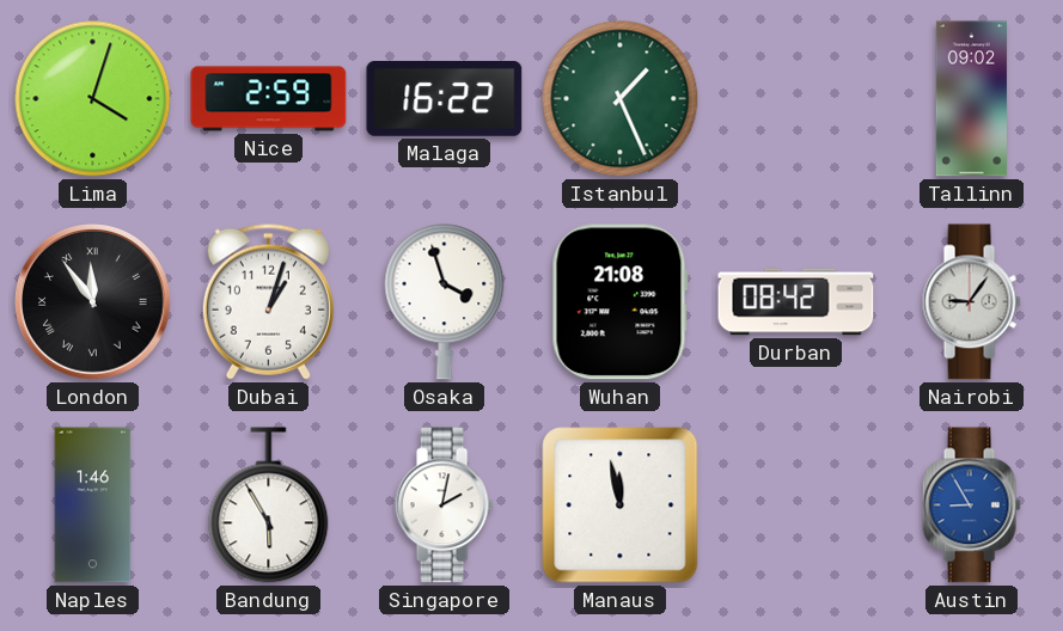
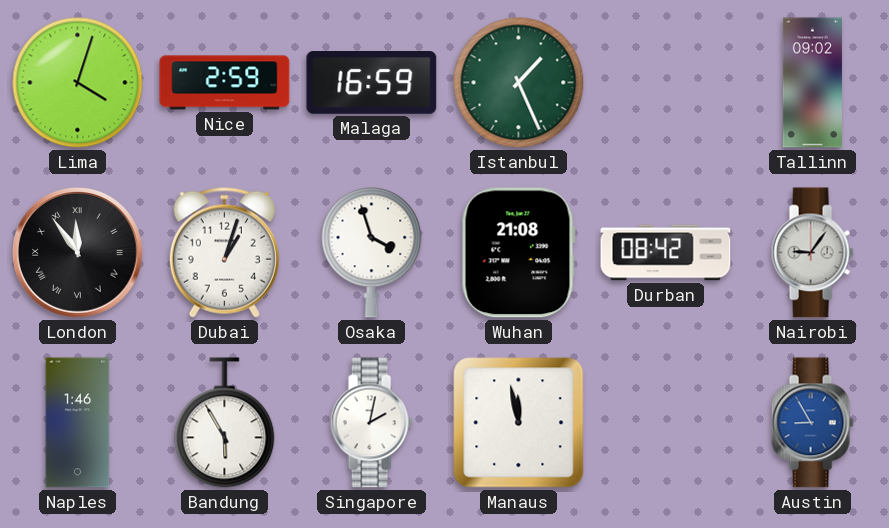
Malaga: 16:22 -> 16:59
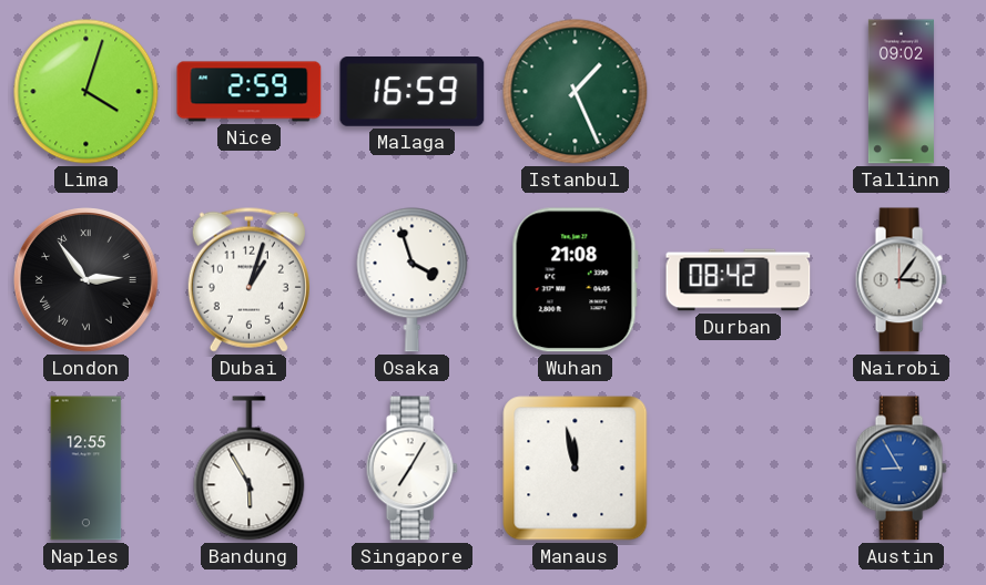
London: 11:54 -> 2:54
Nairobi: 9:06 -> 3:06
Naples: 1:46 -> 12:55
Singapore: 2:02 -> 7:05
